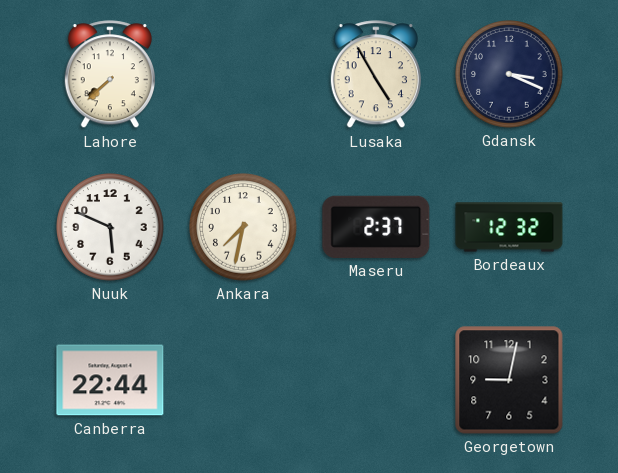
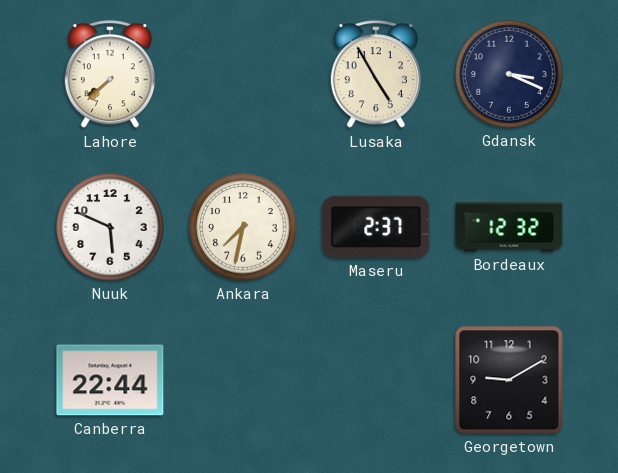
Georgetown: 9:02 -> 9:10
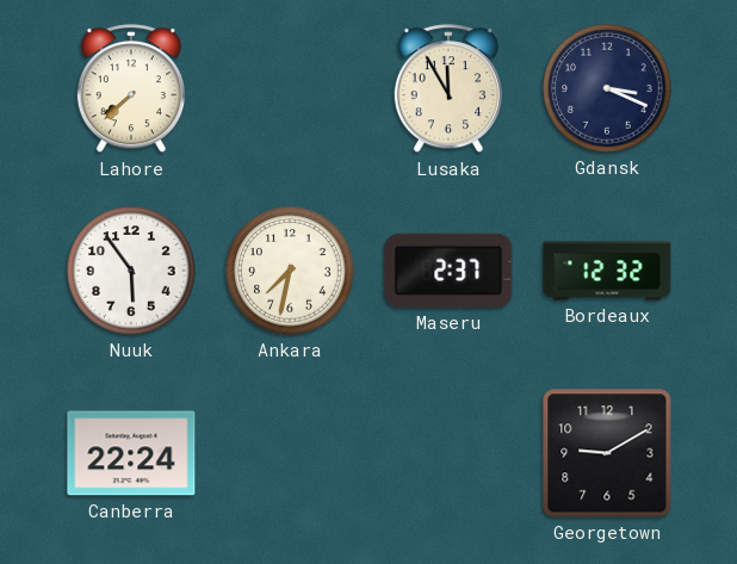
Lusaka: 4:55 -> 11:55
Nuuk: 5:49 -> 5:54
Canberra: 22:44 -> 22:24
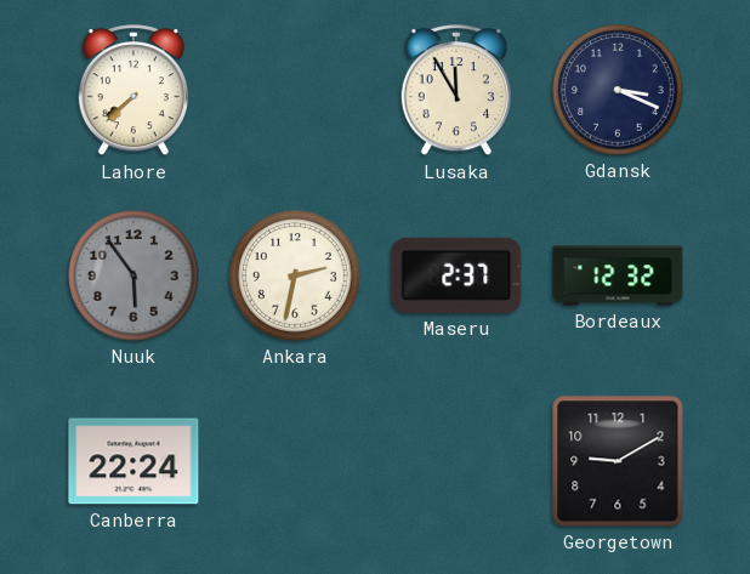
Nuuk dial: white -> grey
Ankara: 7:32 -> 2:32
